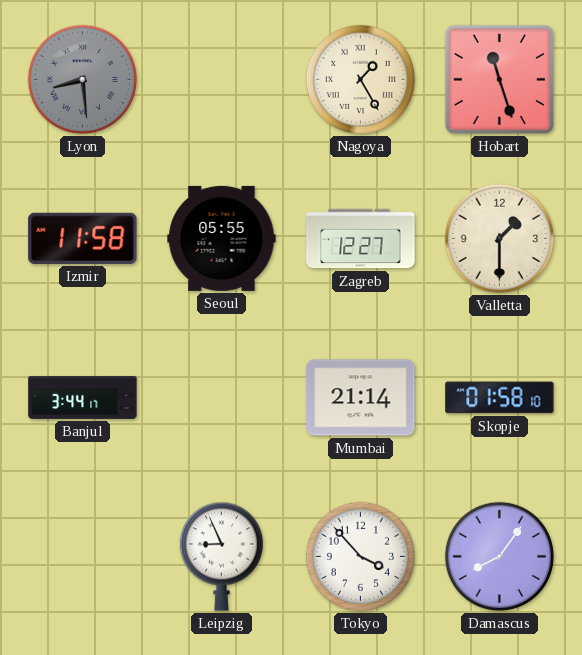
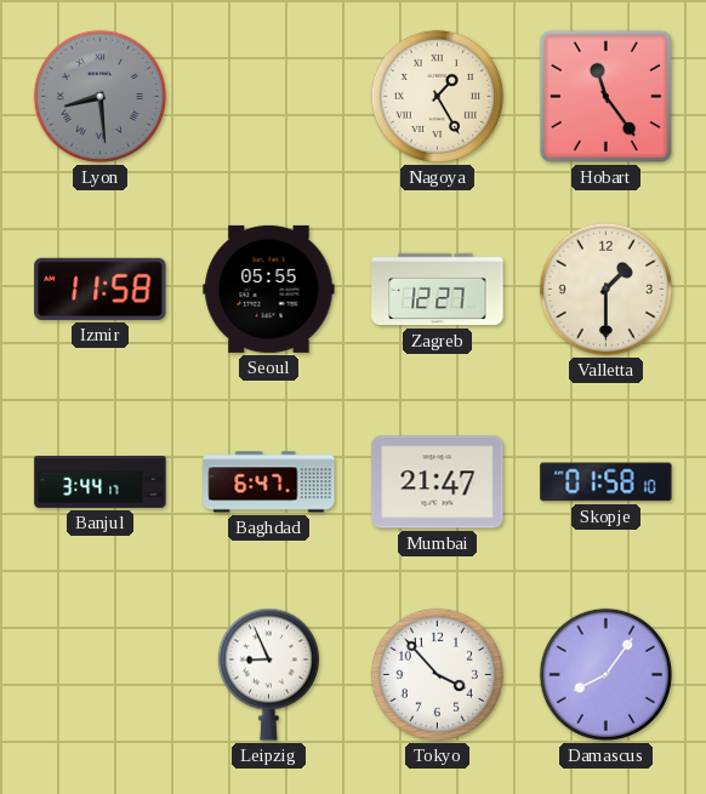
Hobart: 11:27 -> 11:24
Baghdad: none -> 6:47
Mumbai: 21:14 -> 21:47
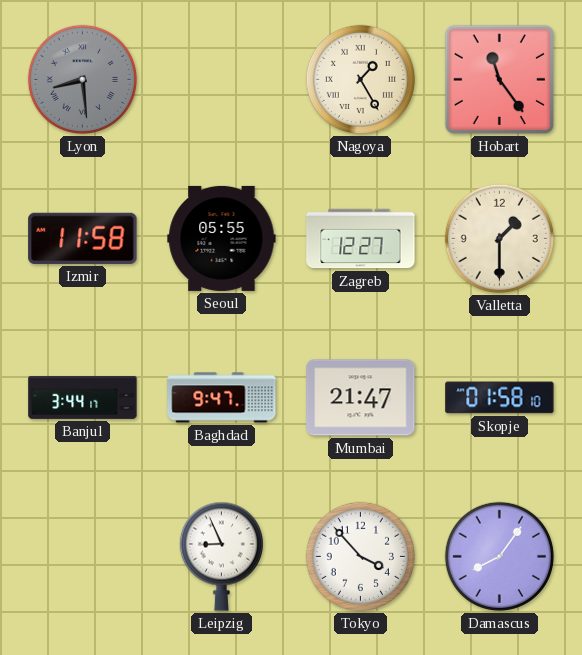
Baghdad: 6:47 -> 9:47
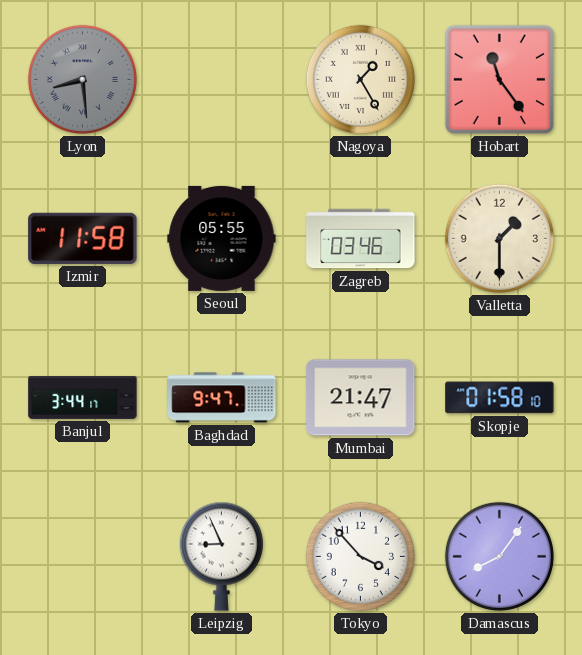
Zagreb: 12:27 -> 03:46
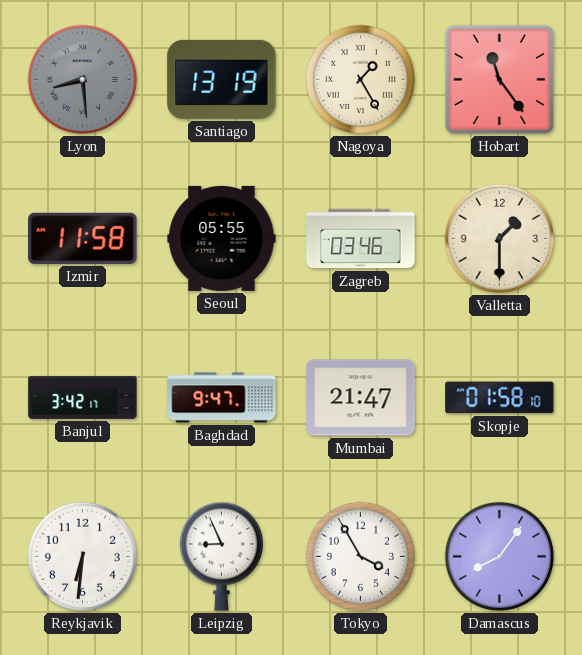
Santiago: none -> 13:19
Banjul: 3:44 -> 3:42
Reykjavik: none -> 6:31
Tokyo: 3:53 -> 3:55
